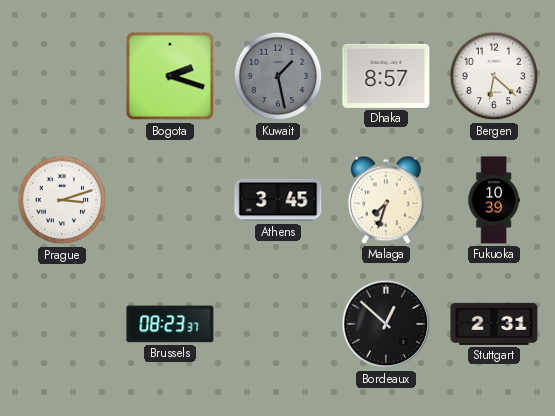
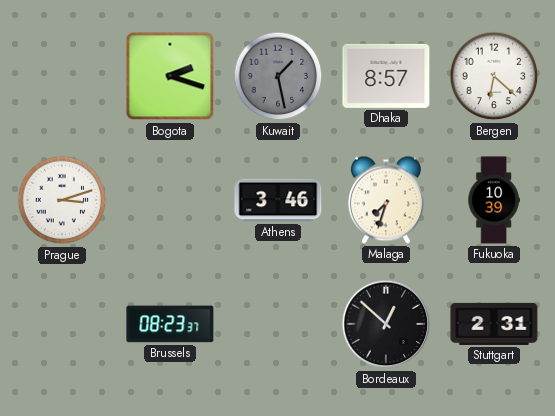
Athens: 3:45 -> 3:46
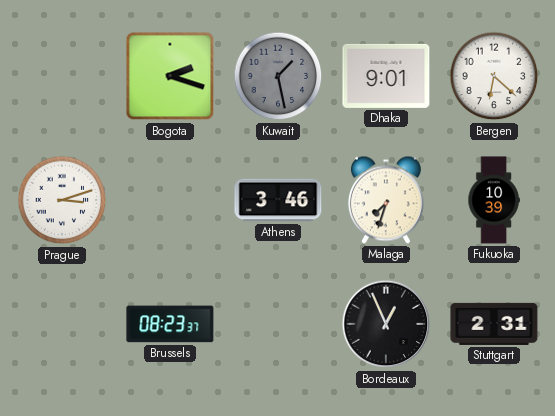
Dhaka: 8:57 -> 9:01
Bordeaux: 12:52 -> 12:56
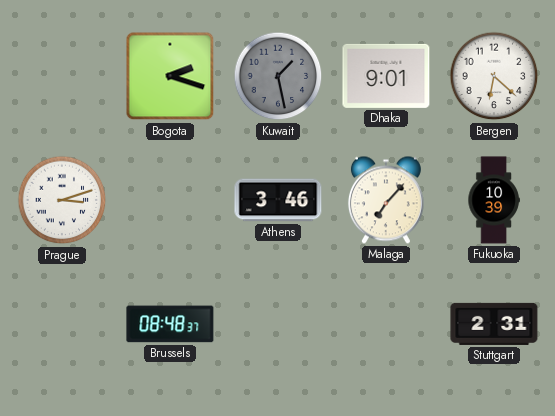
Malaga: 7:33 -> 7:07
Brussels: 08:23 -> 08:48
Bordeaux: 12:56 -> none
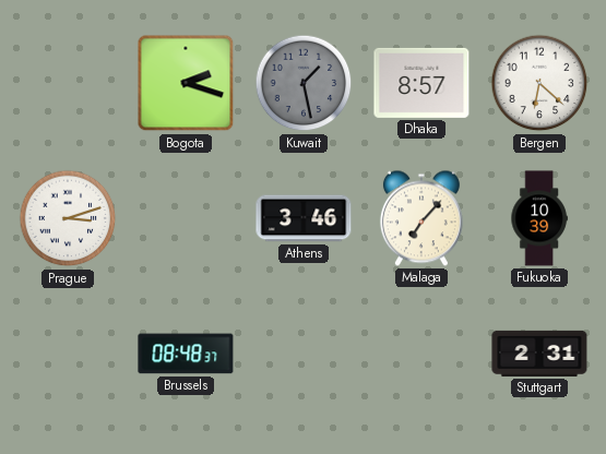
Dhaka: 9:01 -> 8:57
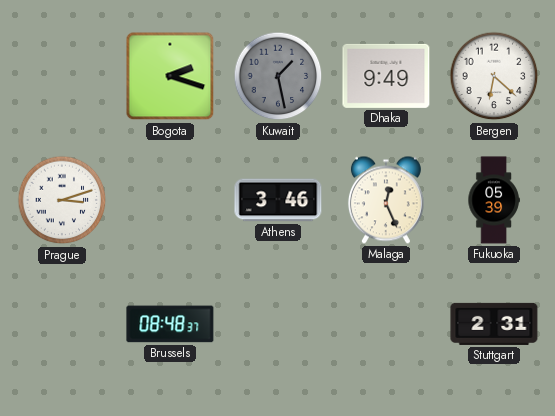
Dhaka: 8:57 -> 9:49
Malaga: 7:07 -> 12:26
Fukuoka: 10:39 -> 05:39
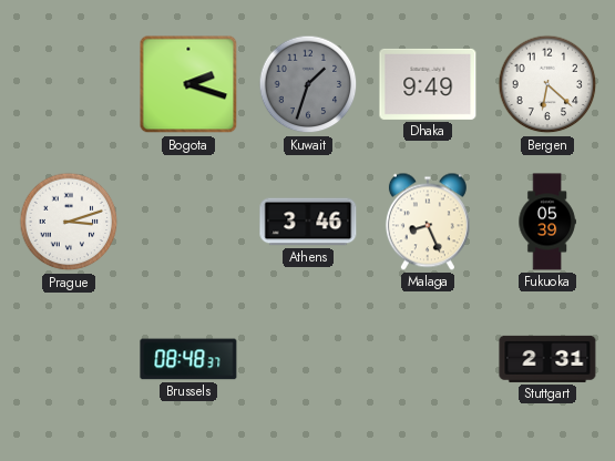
Kuwait: 1:28 -> 1:33
Malaga: 12:26 -> 8:26
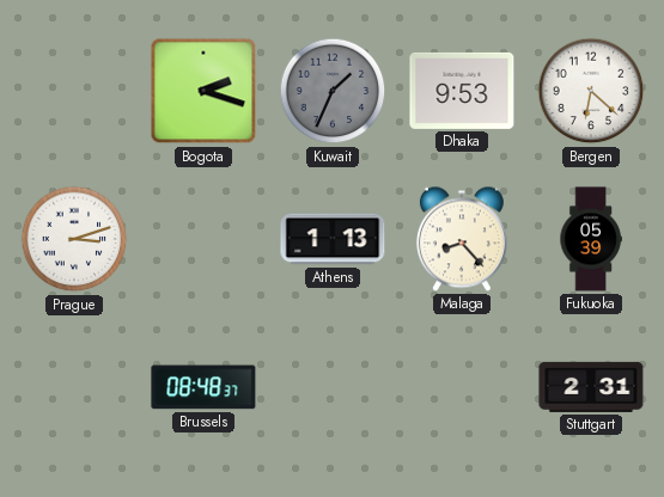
Kuwait: 1:33 -> 1:34
Dhaka: 9:49 -> 9:53
Athens: 3:46 -> 1:13
Malaga: 8:26 -> 8:23
